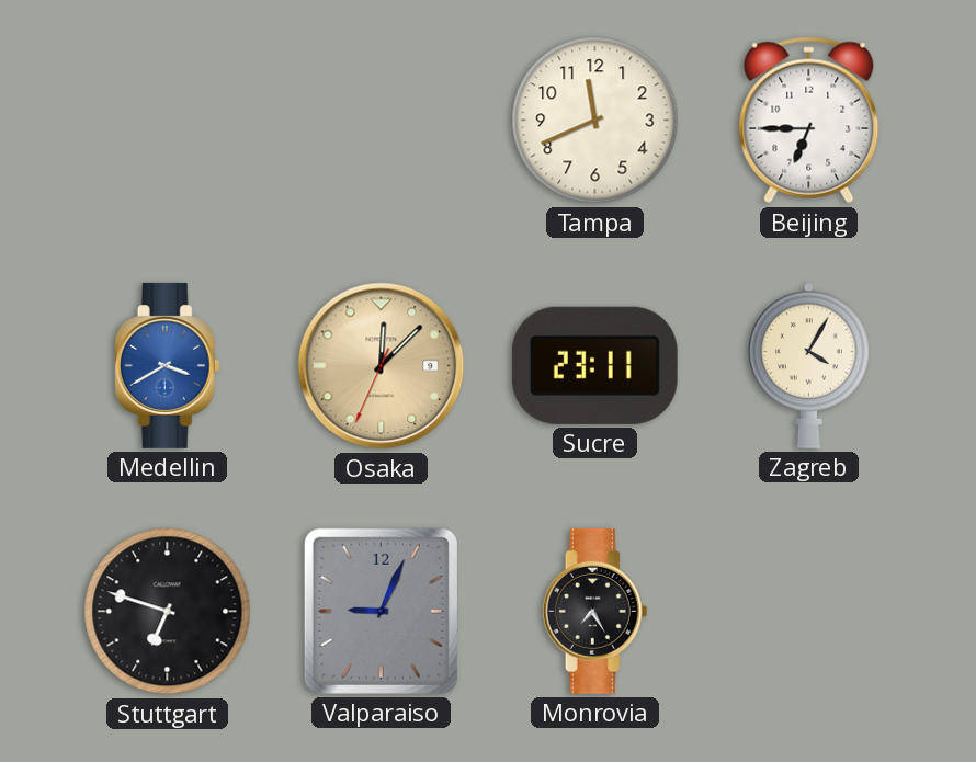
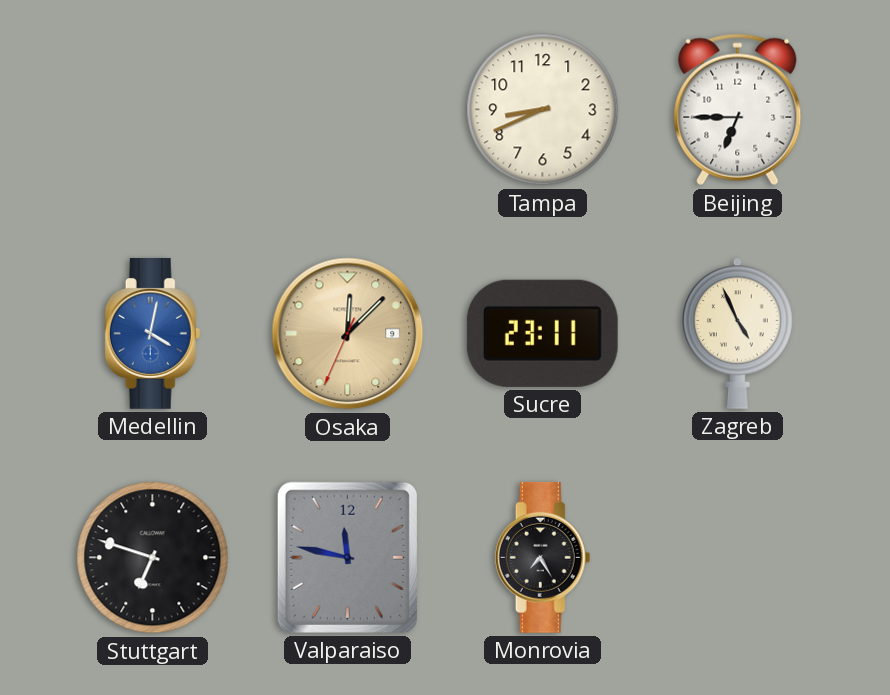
Tampa: 11:41 -> 8:41
Medellin: 3:40 -> 4:02
Zagreb: 4:05 -> 4:56
Valparaiso: 9:04 -> 11:47
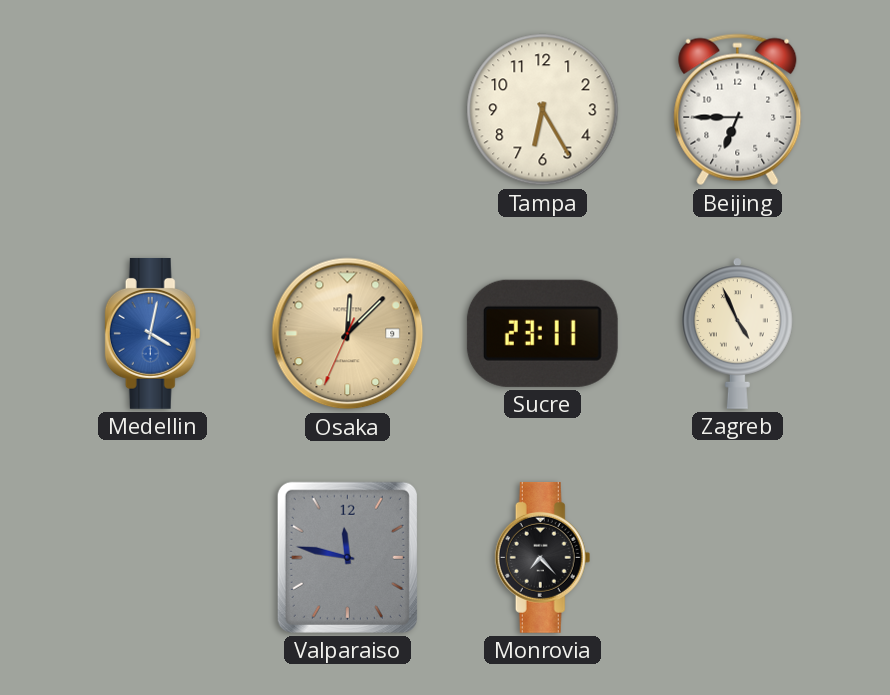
Tampa: 8:41 -> 6:25
Stuttgart: 6:48 -> none
Monrovia: 7:25 -> 7:23
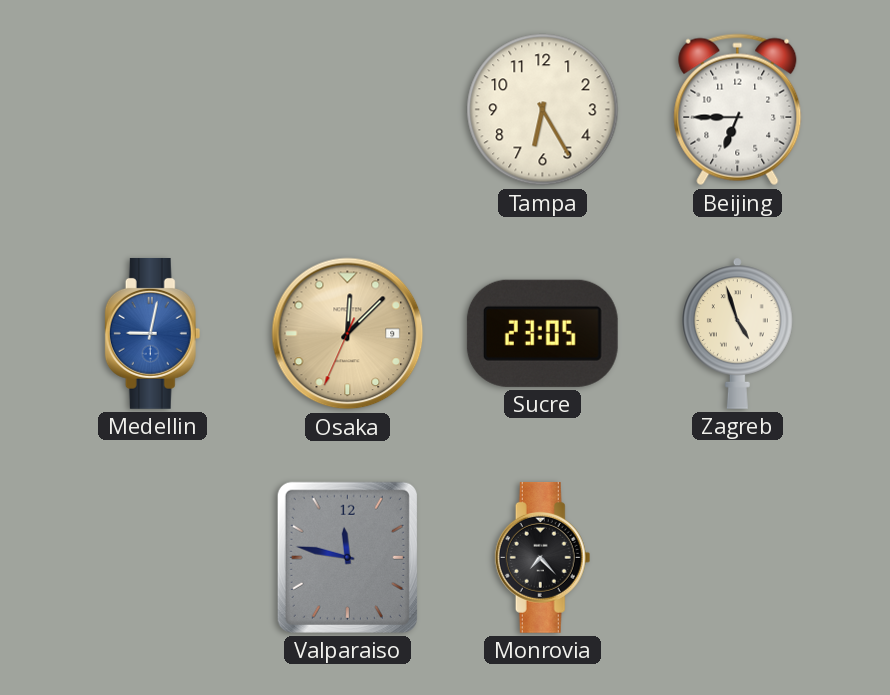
Medellin: 4:02 -> 9:02
Sucre: 23:11 -> 23:05
Zagreb: 4:56 -> 4:57
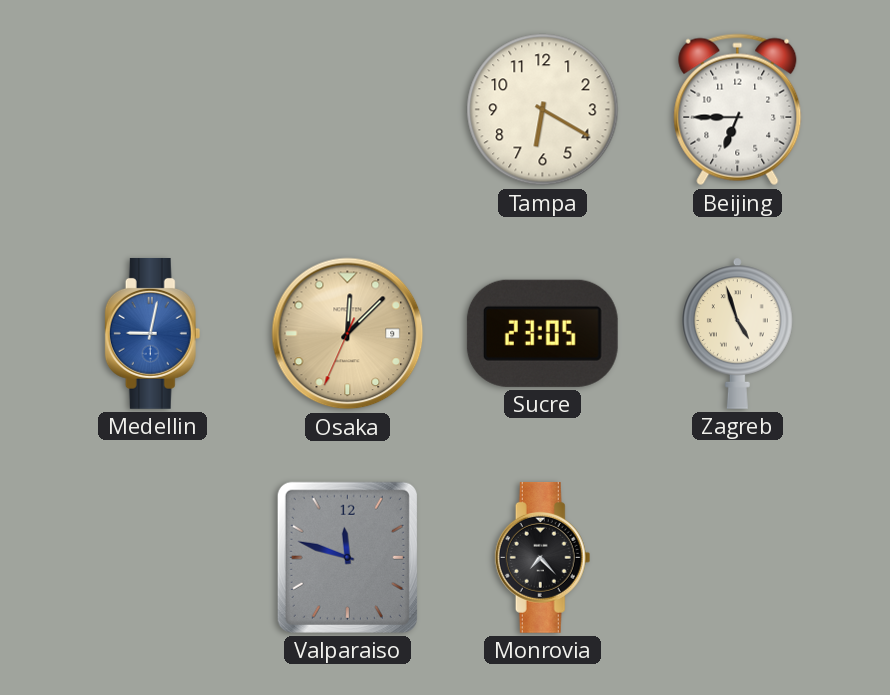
Tampa: 6:25 -> 6:20
Valparaiso: 11:47 -> 11:48
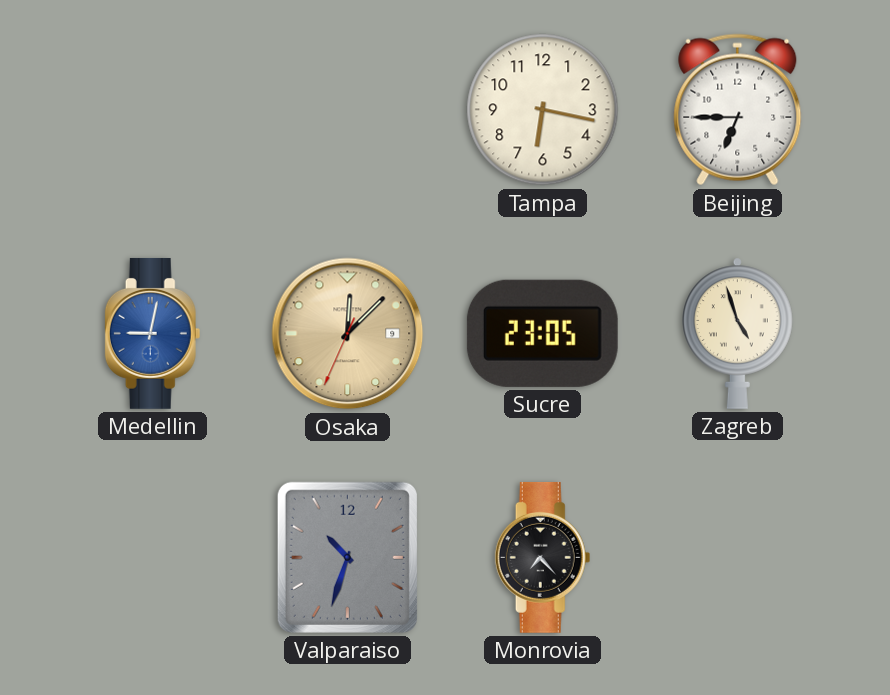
Tampa: 6:20 -> 6:17
Valparaiso: 11:48 -> 10:33
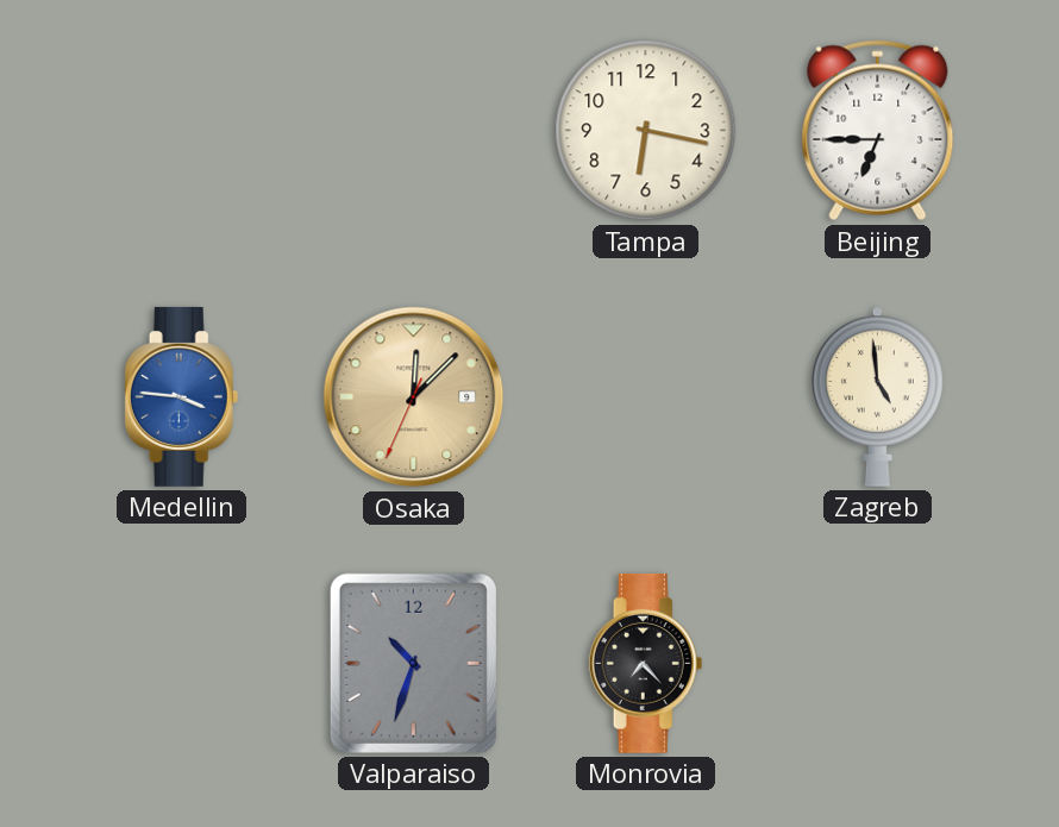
Medellin: 9:02 -> 3:46
Sucre: 23:05 -> none
Zagreb: 4:57 -> 4:59
